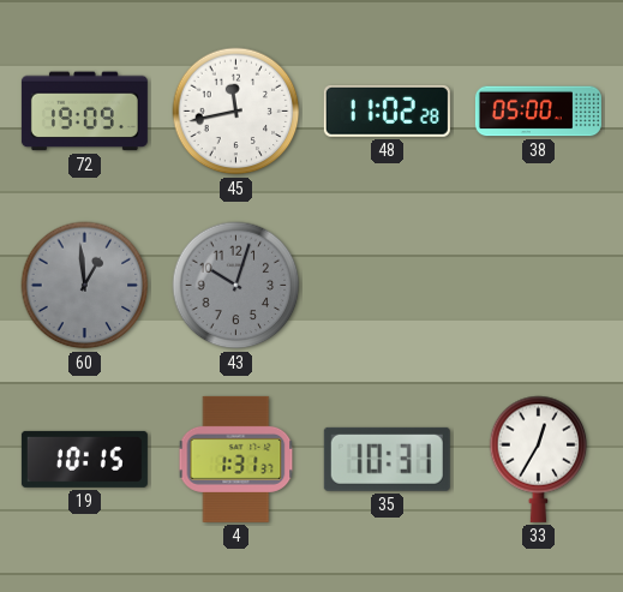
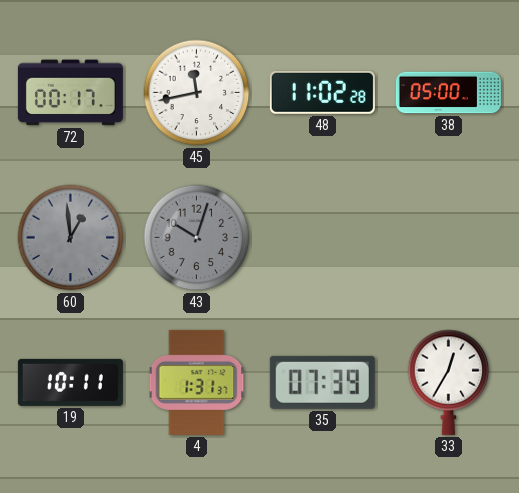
72: 19:09 -> 00:17
19: 10:15 -> 10:11
35: 10:31 -> 07:39
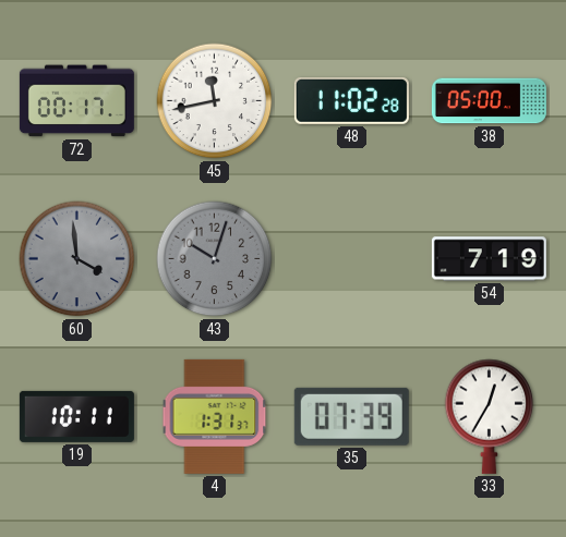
60: 12:59 -> 3:59
54: none -> 7:19
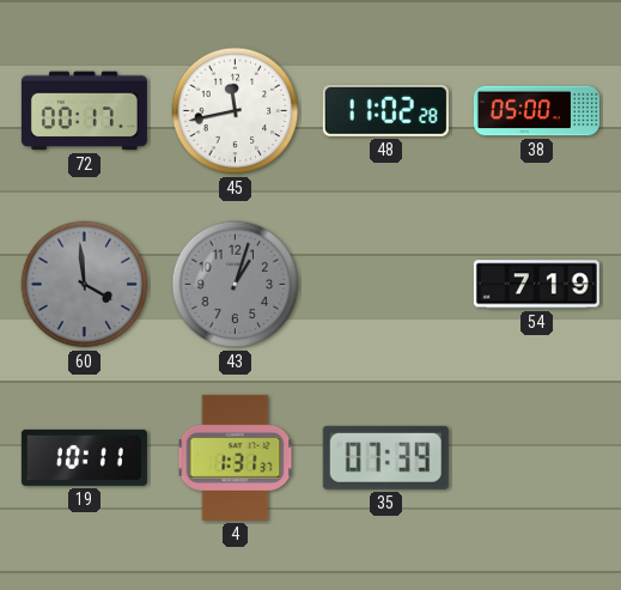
43: 10:03 -> 1:03
33: 12:35 -> none
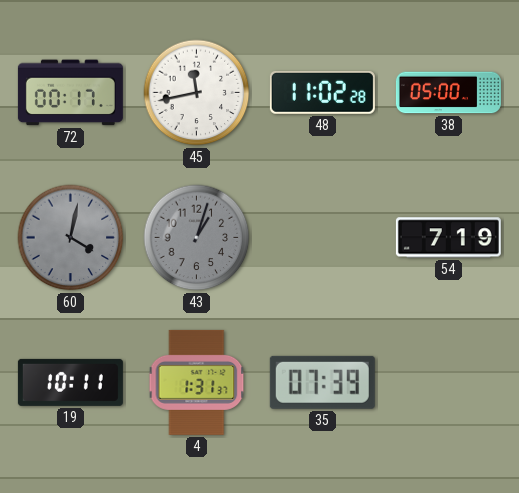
60: 3:59 -> 4:02
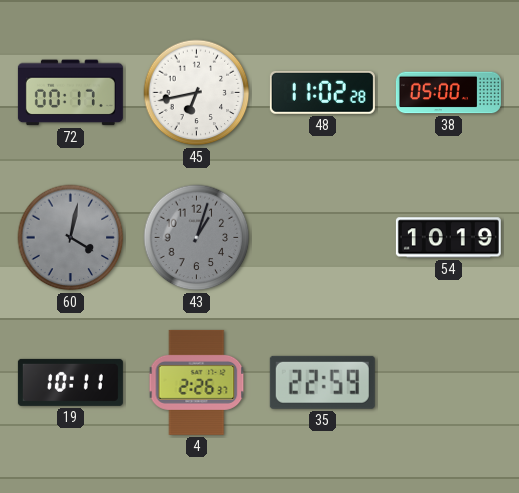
45: 11:43 -> 6:43
54: 7:19 -> 10:19
4: 1:31 -> 2:26
35: 07:39 -> 22:59
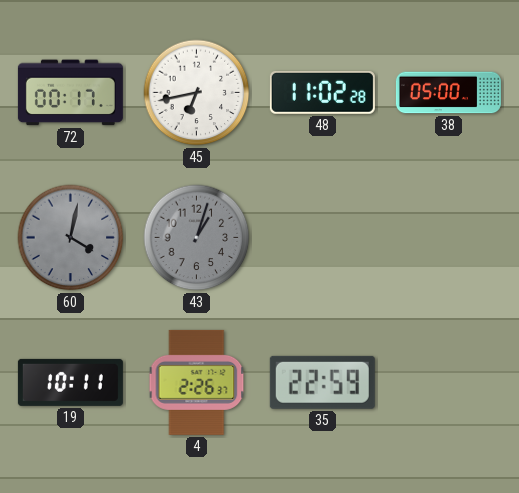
54: 10:19 -> none
